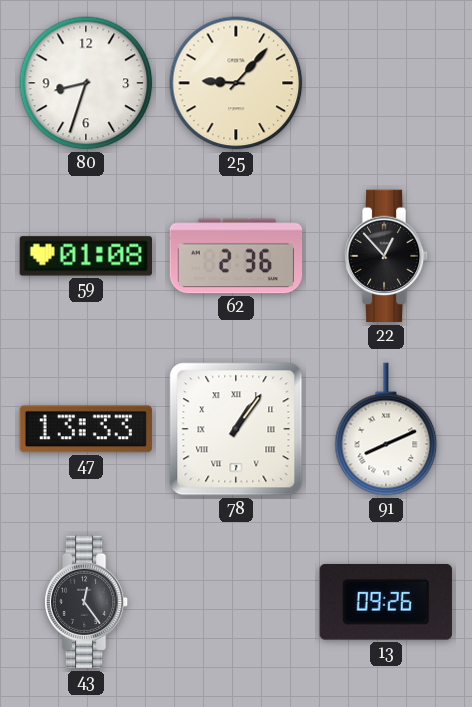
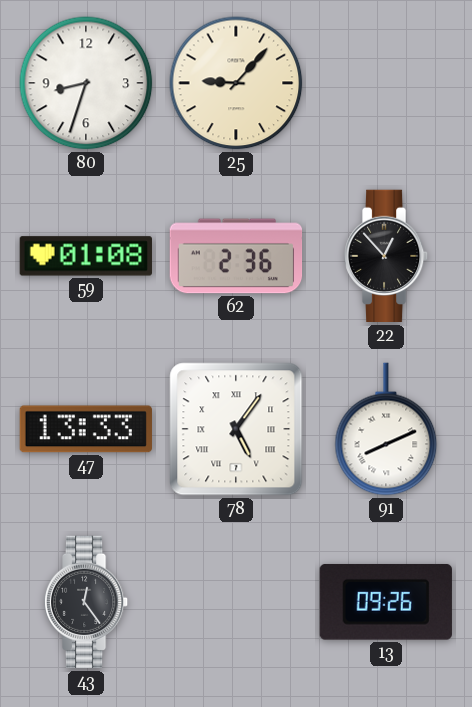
78: 1:06 -> 5:06
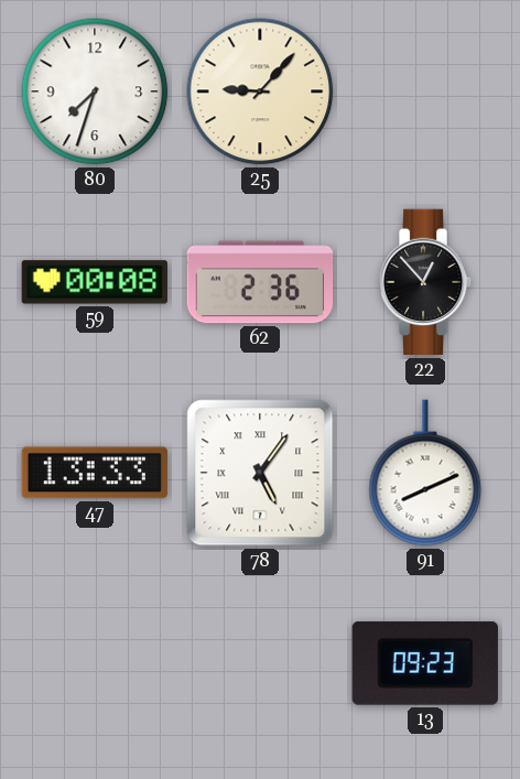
80: 8:33 -> 7:33
59: 01:08 -> 00:08
43: 12:24 -> none
13: 09:26 -> 09:23
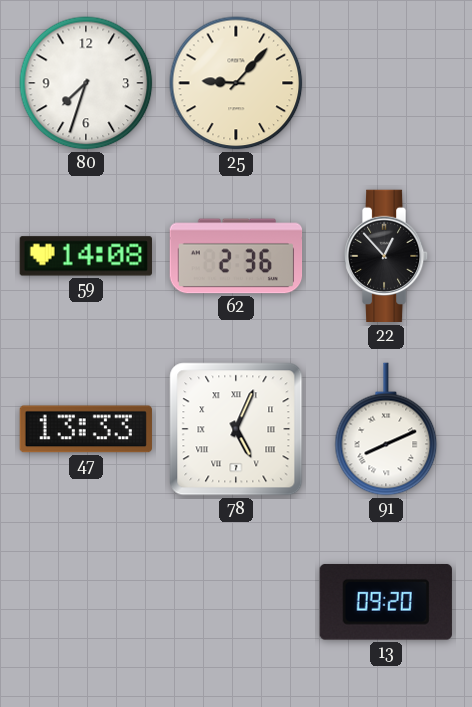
59: 00:08 -> 14:08
78: 5:06 -> 5:04
13: 09:23 -> 09:20
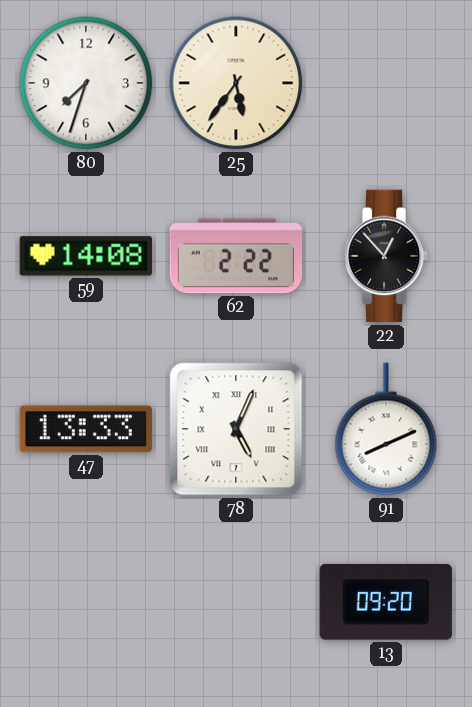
25: 9:07 -> 5:36
62: 2:36 -> 2:22
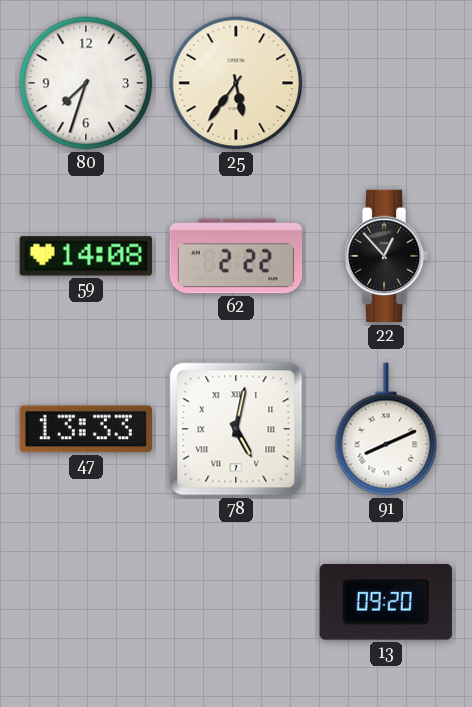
78: 5:04 -> 5:02
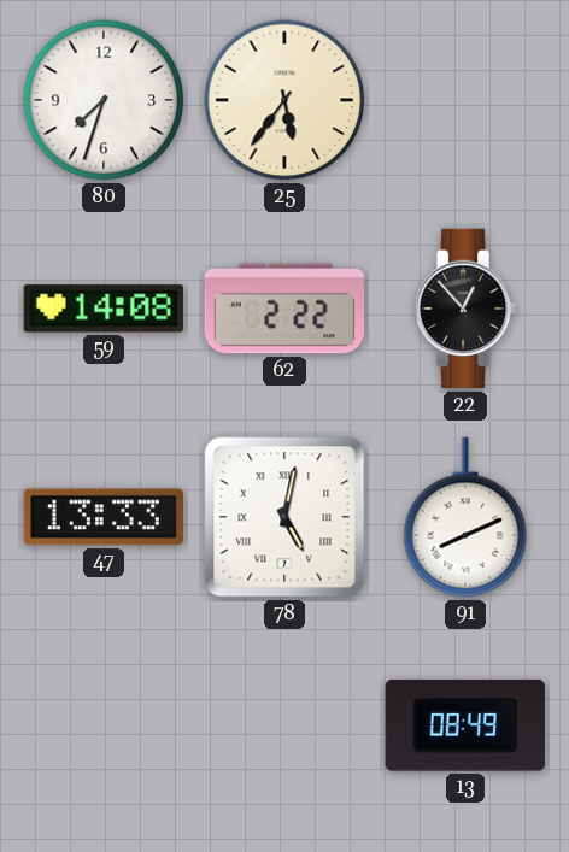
13: 09:20 -> 08:49
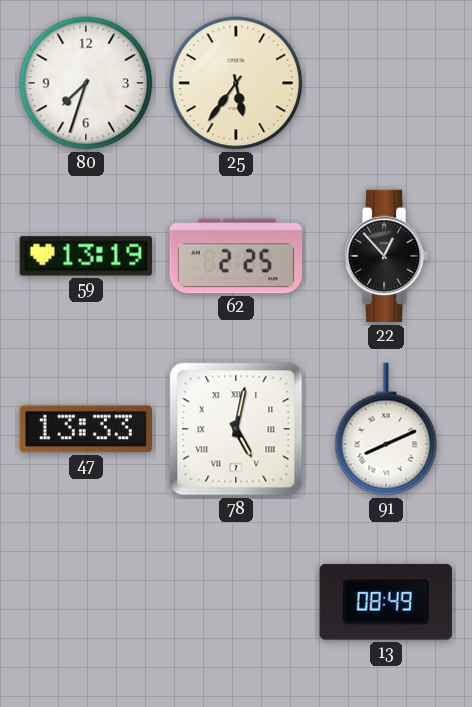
59: 14:08 -> 13:19
62: 2:22 -> 2:25
